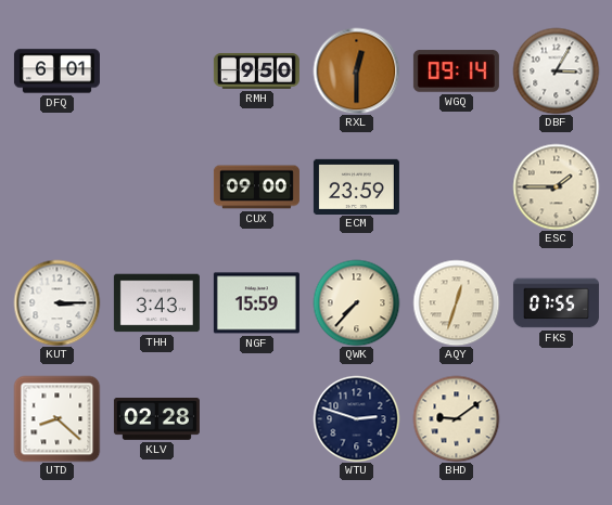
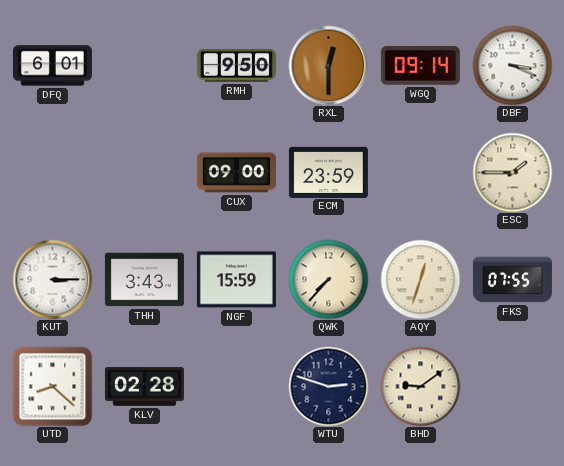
DBF: 3:05 -> 3:19
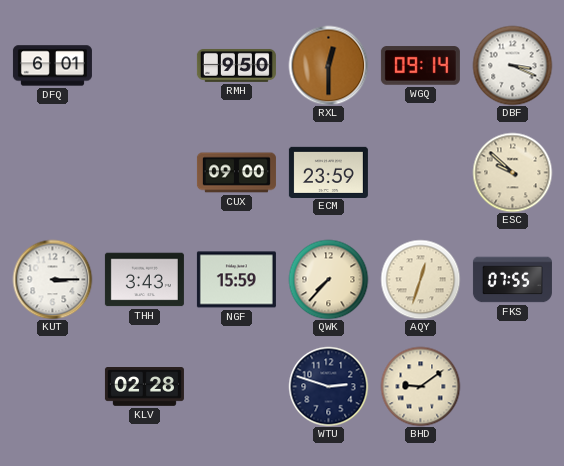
ESC: 1:45 -> 9:52
UTD: 8:22 -> none
